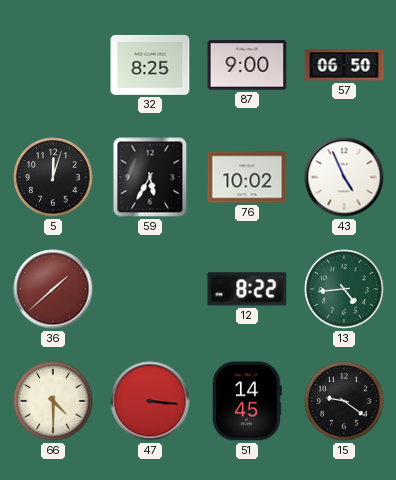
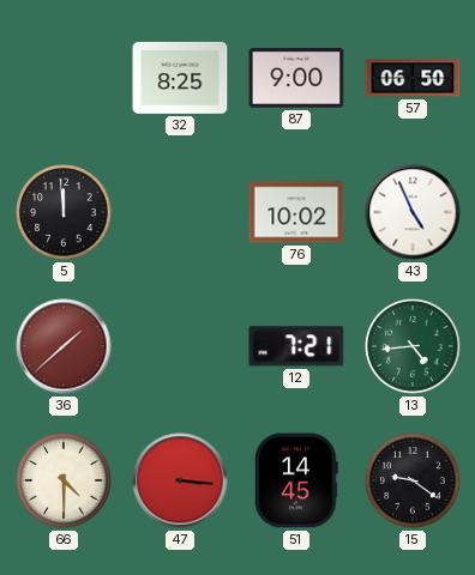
5: 12:03 -> 11:59
59: 5:35 -> none
12: 8:22 -> 7:21
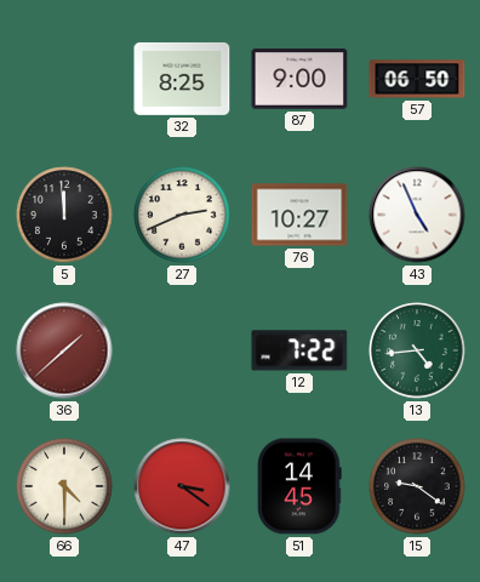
27: none -> 2:41
76: 10:02 -> 10:27
12: 7:21 -> 7:22
47: 3:16 -> 3:21
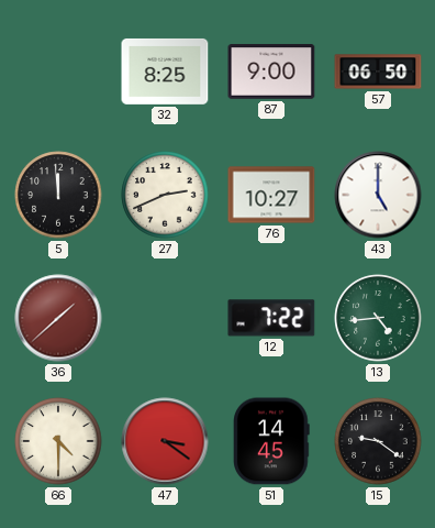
43: 4:56 -> 5:00
